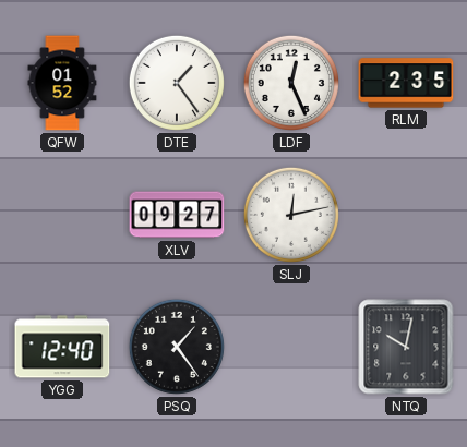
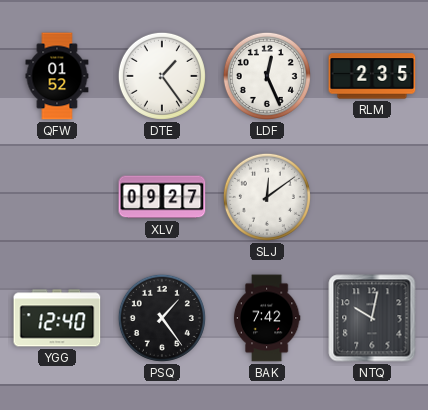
SLJ: 12:13 -> 12:09
BAK: none -> 7:42
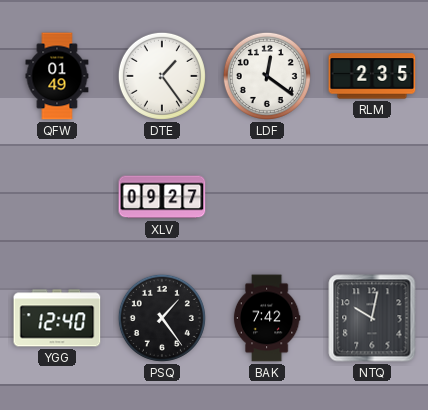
QFW: 01:52 -> 01:49
LDF: 12:26 -> 12:21
SLJ: 12:09 -> none
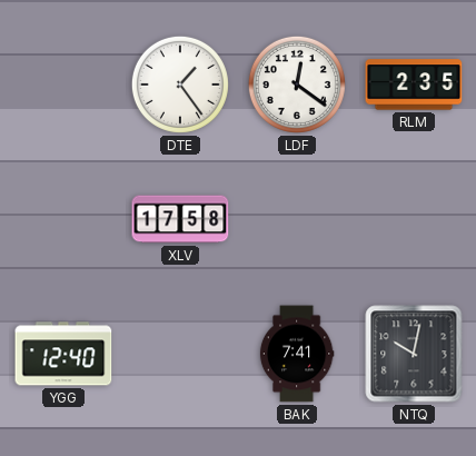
QFW: 01:49 -> none
XLV: 09:27 -> 17:58
PSQ: 1:24 -> none
BAK: 7:42 -> 7:41
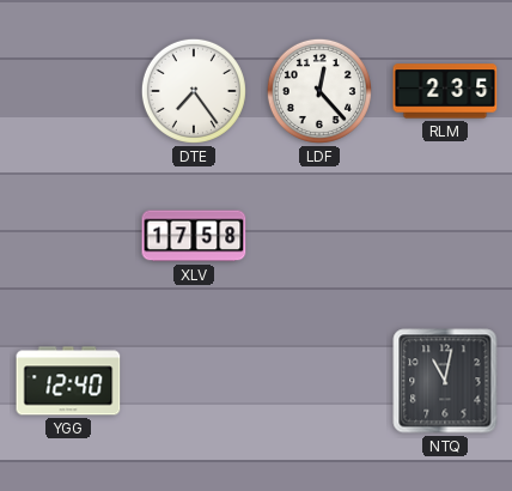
DTE: 1:24 -> 7:24
LDF: 12:21 -> 12:23
BAK: 7:41 -> none
NTQ: 10:02 -> 11:02
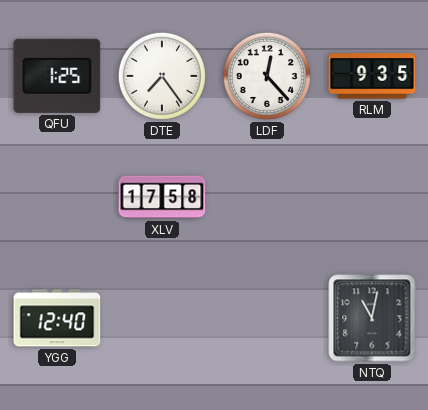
QFU: none -> 1:25
RLM: 2:35 -> 9:35
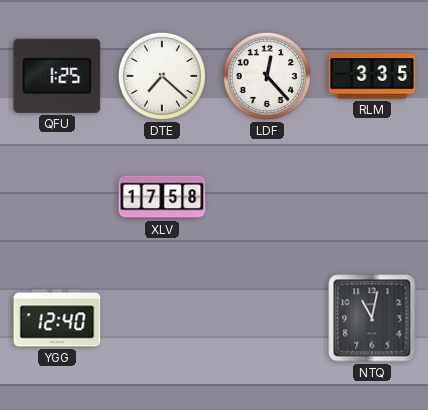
DTE: 7:24 -> 7:22
RLM: 9:35 -> 3:35
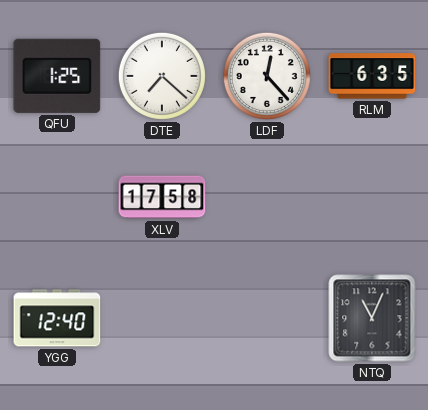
RLM: 3:35 -> 6:35
NTQ: 11:02 -> 11:04
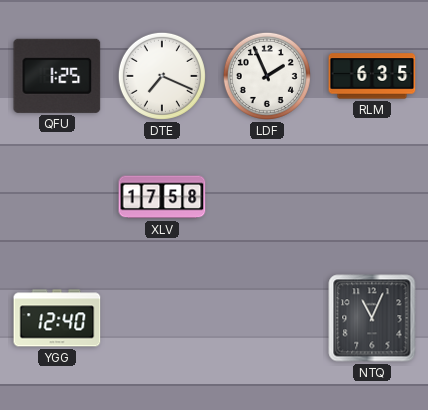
DTE: 7:22 -> 7:19
LDF: 12:23 -> 1:56
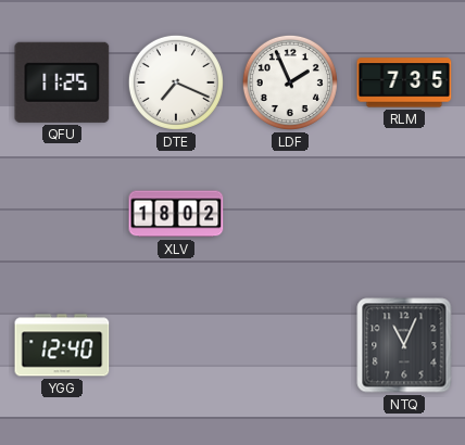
QFU: 1:25 -> 11:25
RLM: 6:35 -> 7:35
XLV: 17:58 -> 18:02
